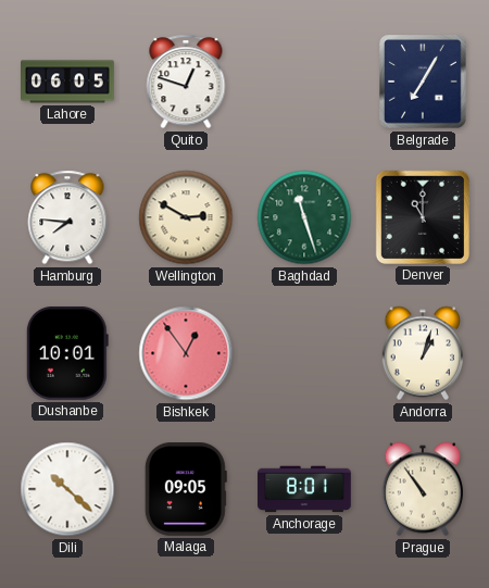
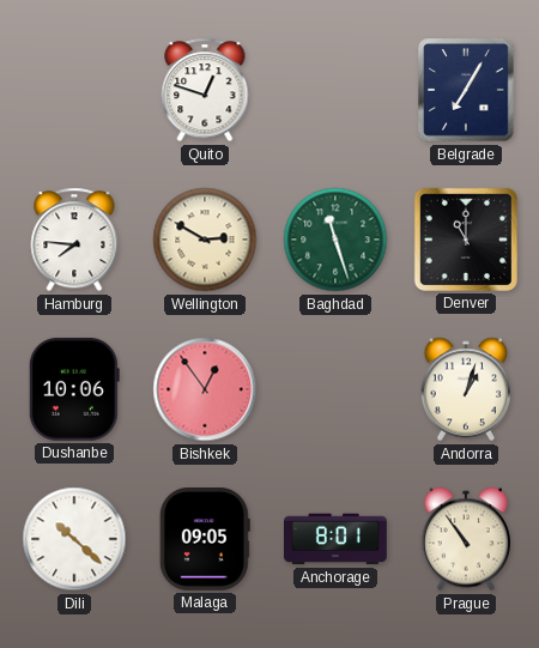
Lahore: 06:05 -> none
Dushanbe: 10:01 -> 10:06
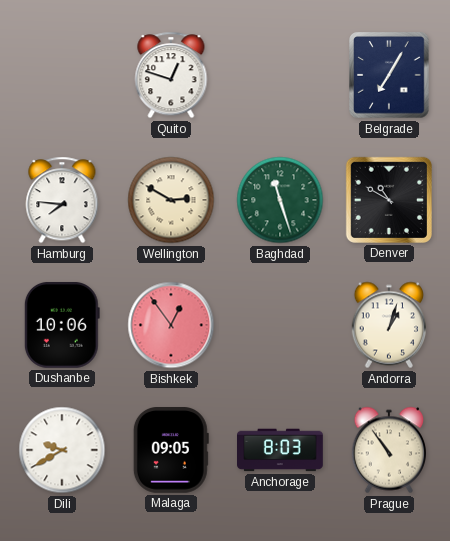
Denver: 11:00 -> 10:50
Dili: 10:22 -> 9:40
Anchorage: 8:01 -> 8:03
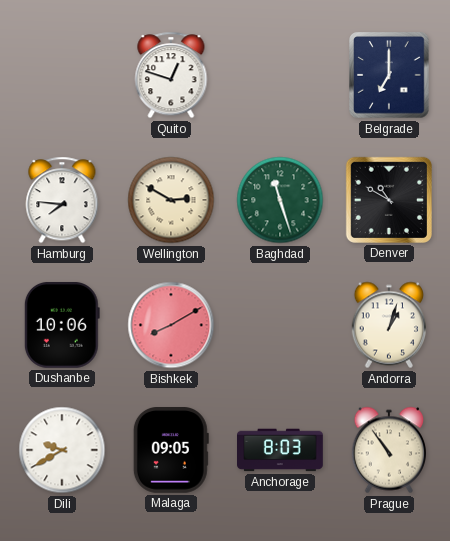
Belgrade: 7:05 -> 7:00
Bishkek: 12:54 -> 8:10
